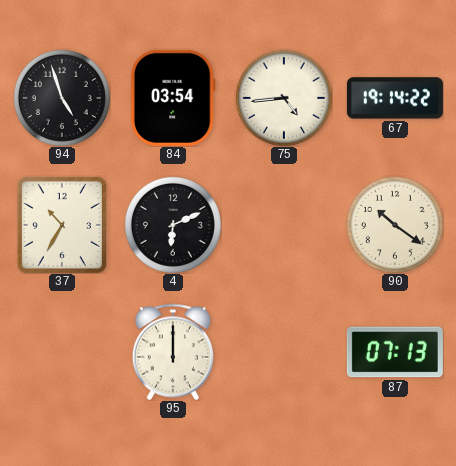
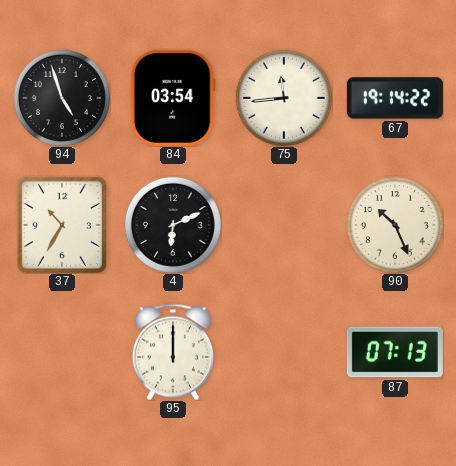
75: 4:44 -> 11:44
90: 10:21 -> 10:26
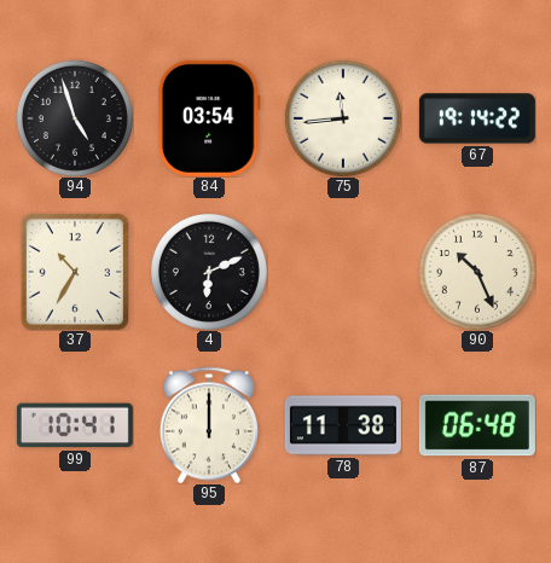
99: none -> 10:41
78: none -> 11:38
87: 07:13 -> 06:48
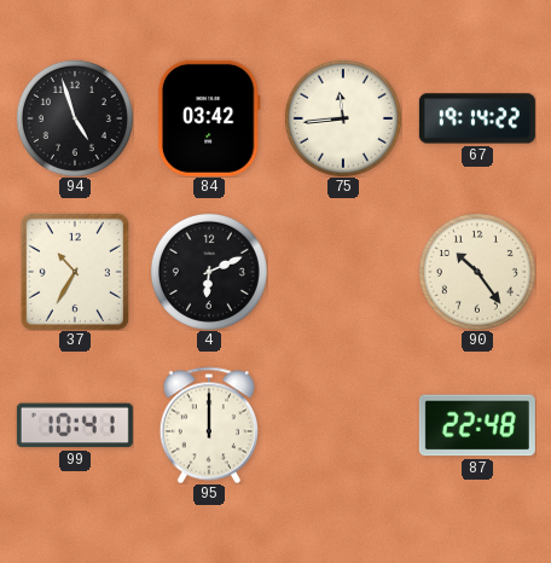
84: 03:54 -> 03:42
90: 10:26 -> 10:24
78: 11:38 -> none
87: 06:48 -> 22:48
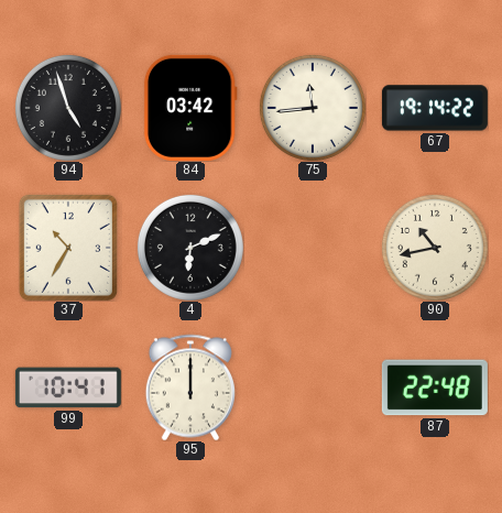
90: 10:24 -> 10:43
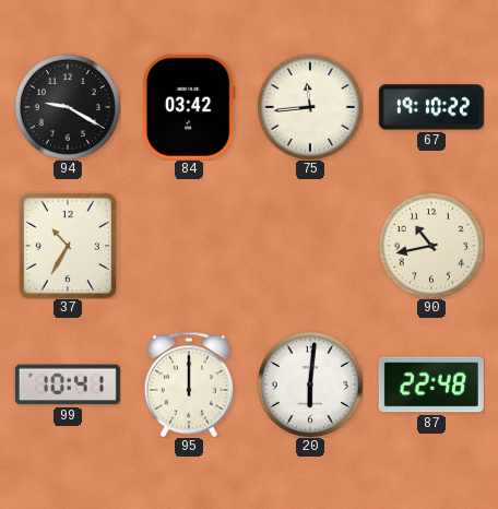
94: 4:57 -> 9:20
67: 19:14 -> 19:10
4: 6:11 -> none
20: none -> 6:01
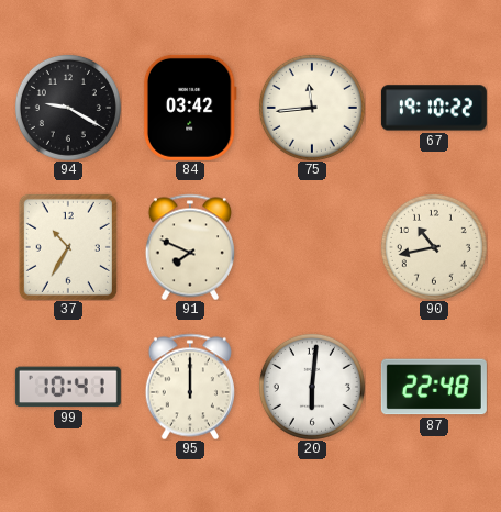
91: none -> 7:49
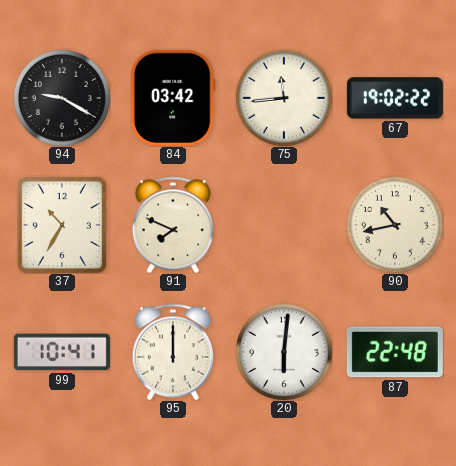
67: 19:10 -> 19:02
